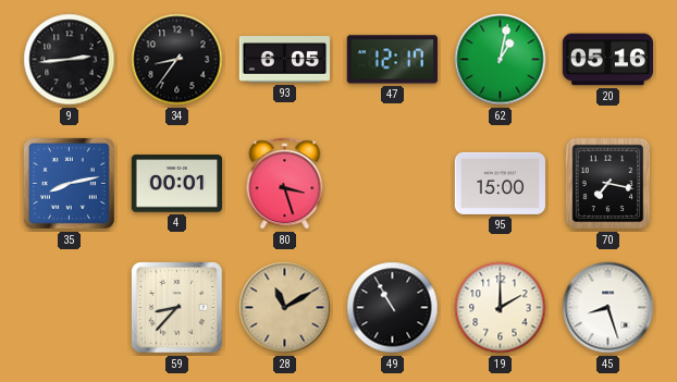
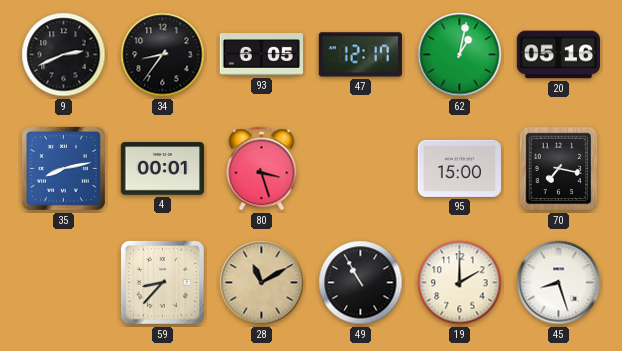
9: 2:44 -> 2:41
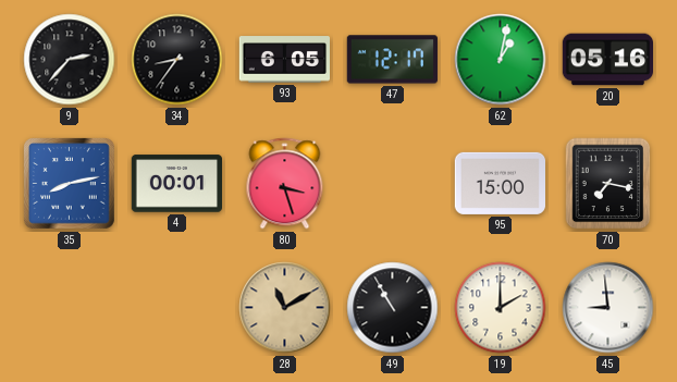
9: 2:41 -> 2:37
59: 8:37 -> none
45: 8:27 -> 8:59
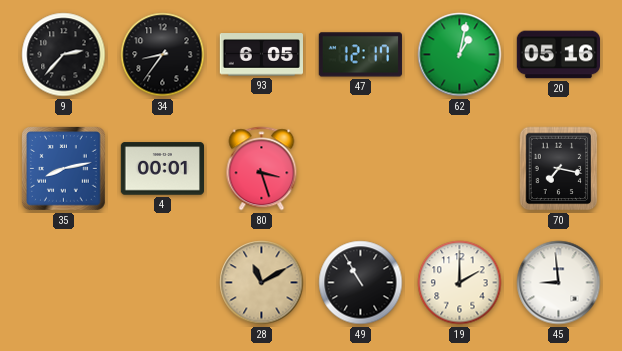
95: 15:00 -> none
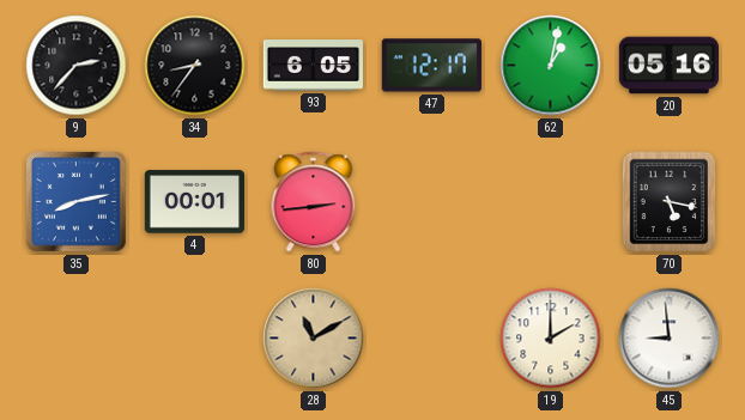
80: 3:27 -> 2:44
70: 7:17 -> 5:17
49: 10:55 -> none
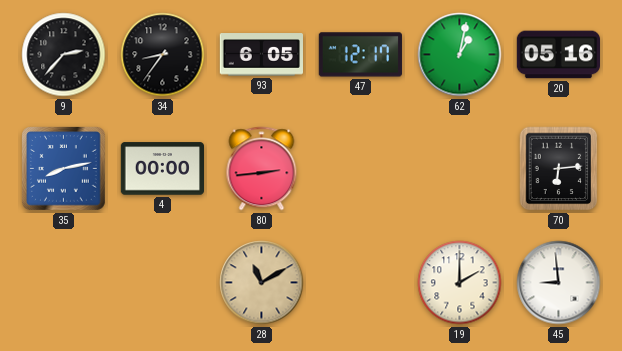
4: 00:01 -> 00:00
70: 5:17 -> 6:14
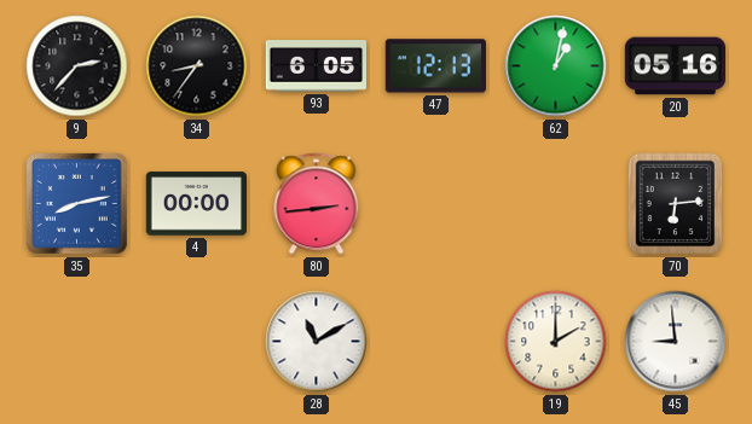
47: 12:17 -> 12:13
28 dial: champagne -> white
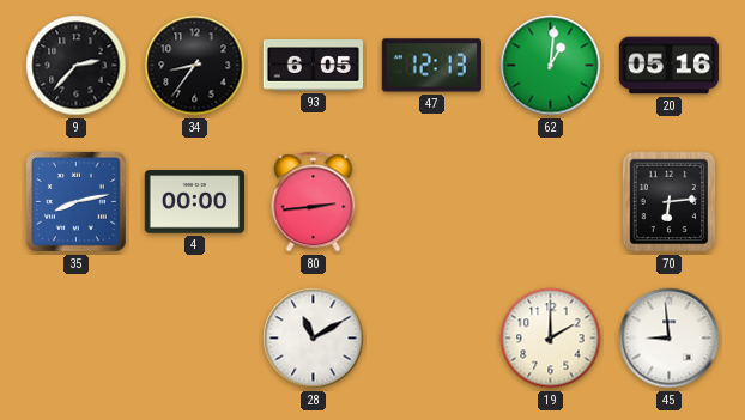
62: 1:02 -> 1:01
